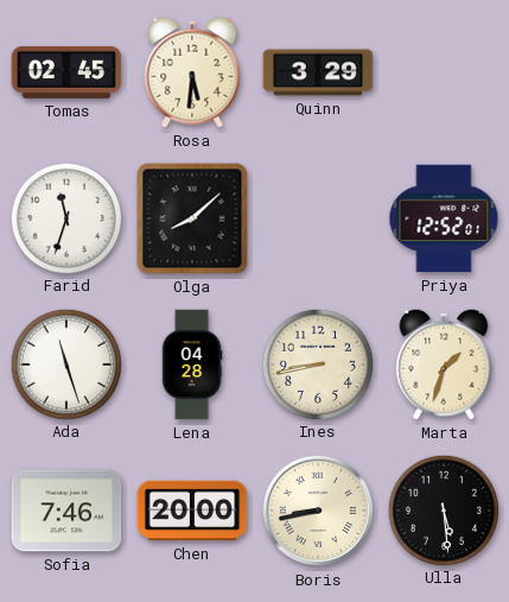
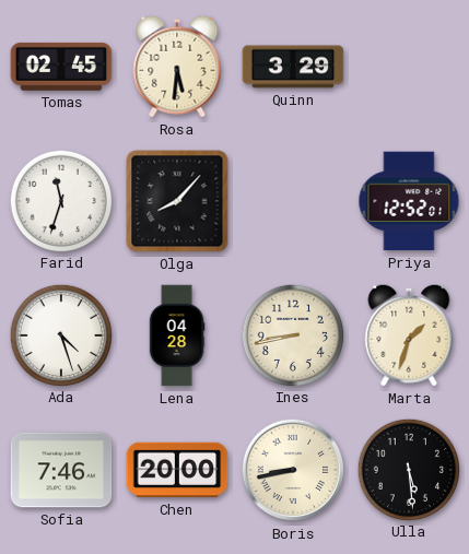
Olga: 8:08 -> 8:07
Ada: 11:27 -> 4:27
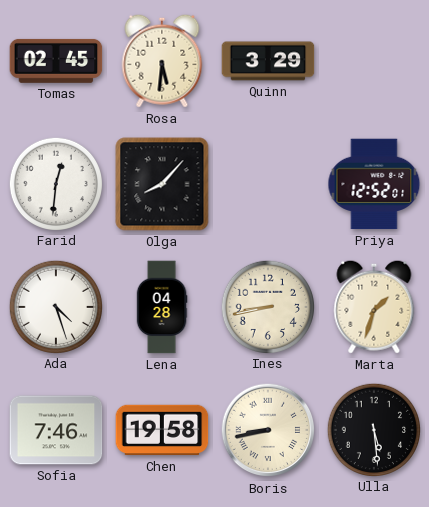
Farid: 11:33 -> 12:31
Chen: 20:00 -> 19:58
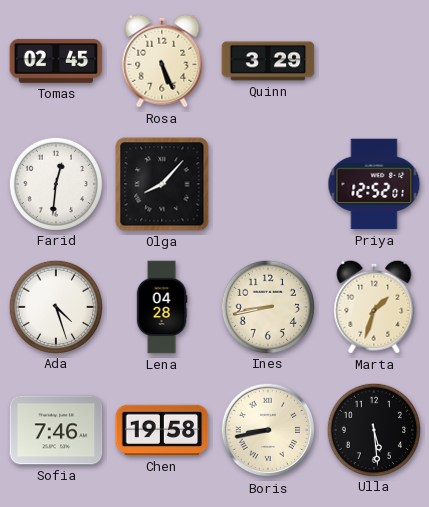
Rosa: 5:31 -> 5:26
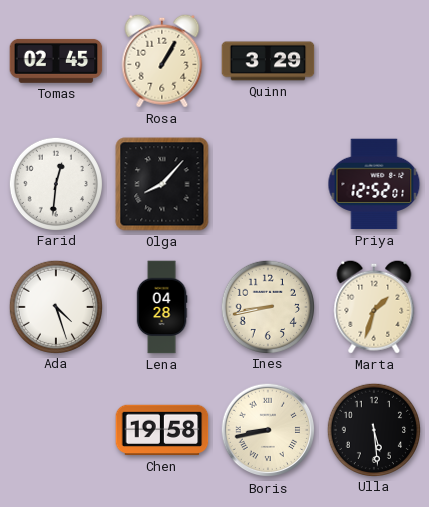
Rosa: 5:26 -> 1:05
Sofia: 7:46 -> none
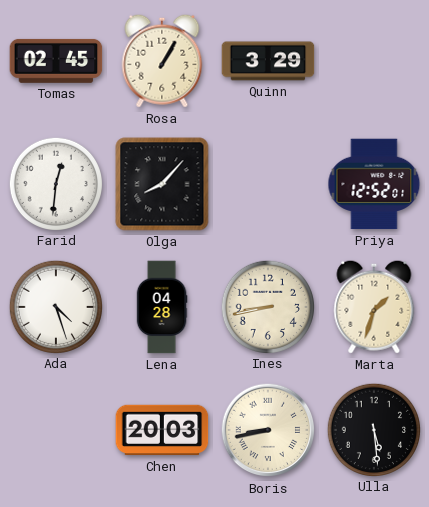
Chen: 19:58 -> 20:03
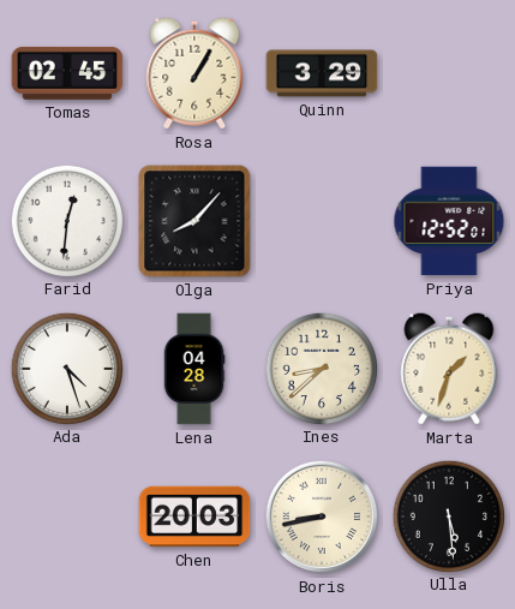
Ines: 8:43 -> 8:38
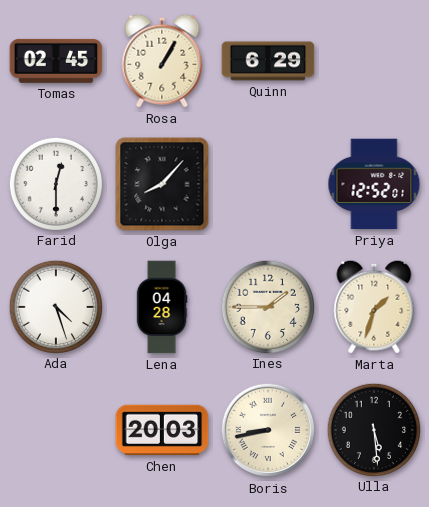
Quinn: 3:29 -> 6:29
Farid: 12:31 -> 12:30
Ines: 8:38 -> 1:45
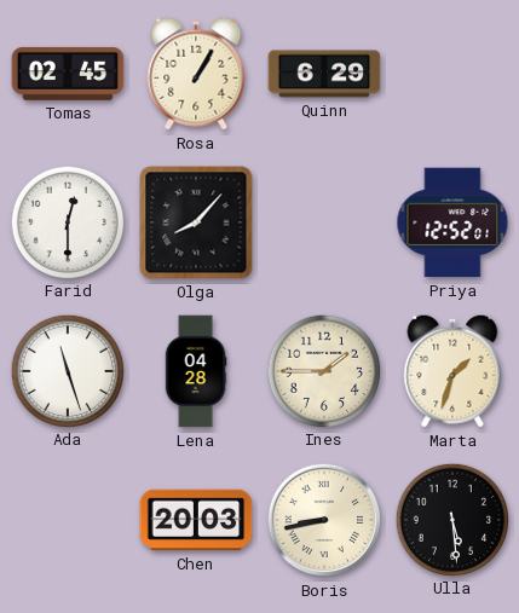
Ada: 4:27 -> 11:27
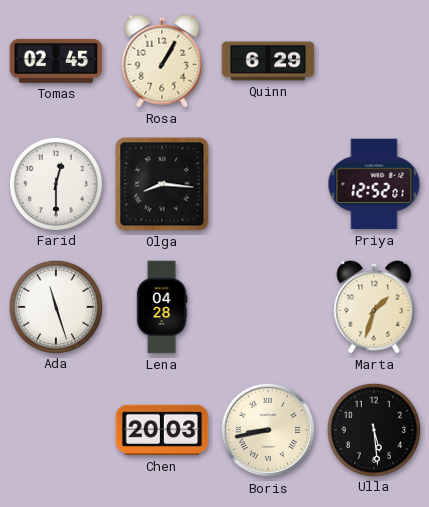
Olga: 8:07 -> 8:16
Ines: 1:45 -> none
